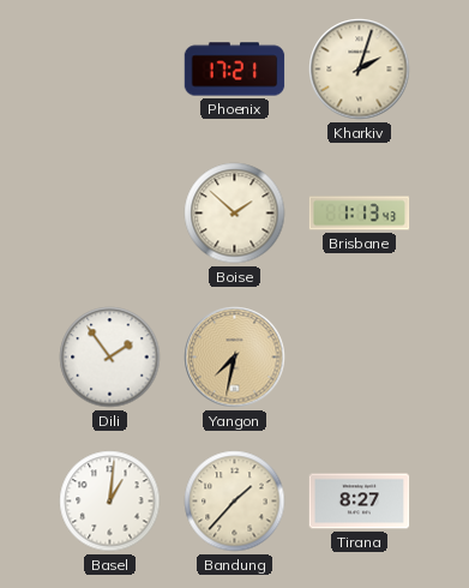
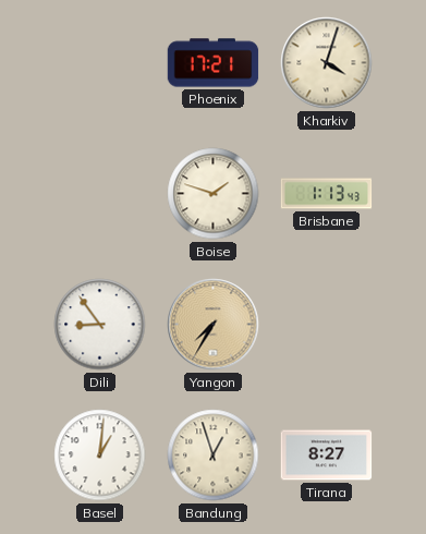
Kharkiv: 2:03 -> 4:03
Boise: 1:52 -> 1:48
Dili: 1:54 -> 8:54
Yangon: 7:32 -> 7:35
Bandung: 1:37 -> 12:57
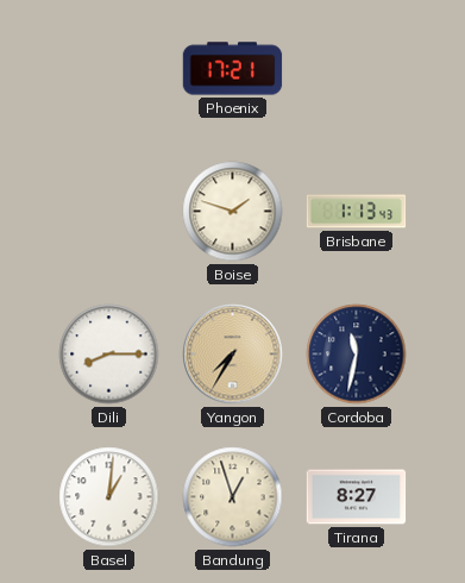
Kharkiv: 4:03 -> none
Dili: 8:54 -> 8:15
Cordoba: none -> 11:32
